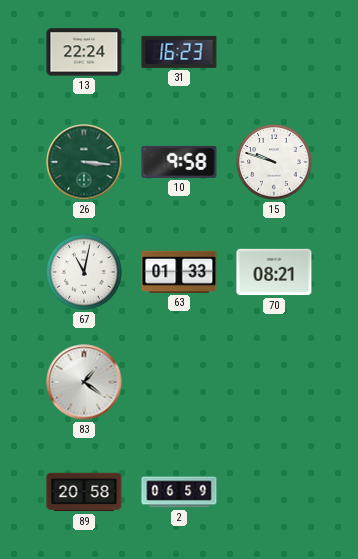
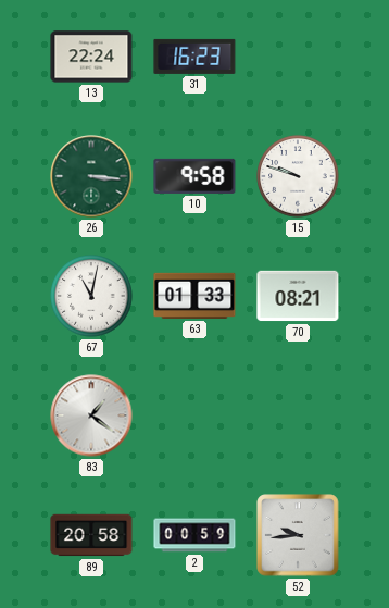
2: 06:59 -> 00:59
52: none -> 9:44
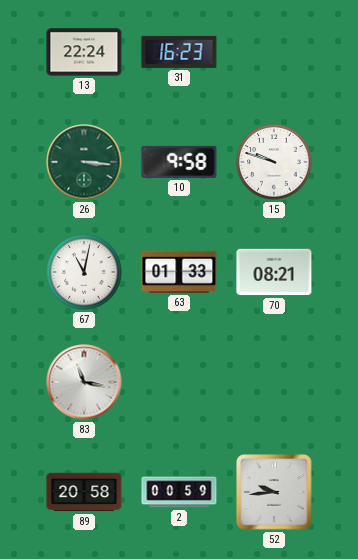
83: 1:21 -> 11:17
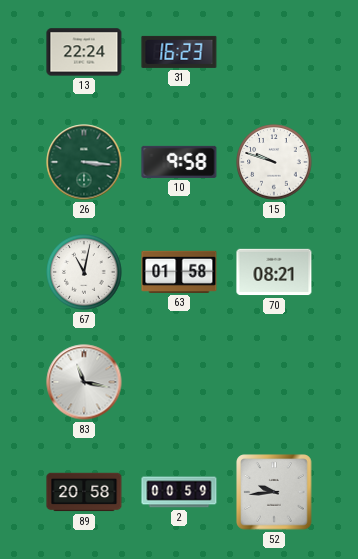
63: 01:33 -> 01:58
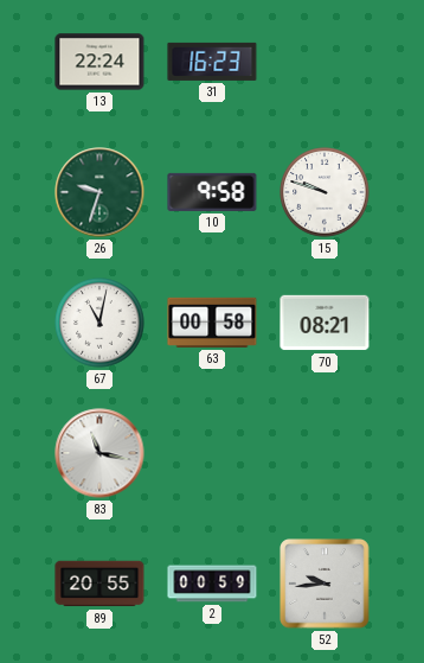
26: 3:16 -> 9:33
63: 01:58 -> 00:58
89: 20:58 -> 20:55
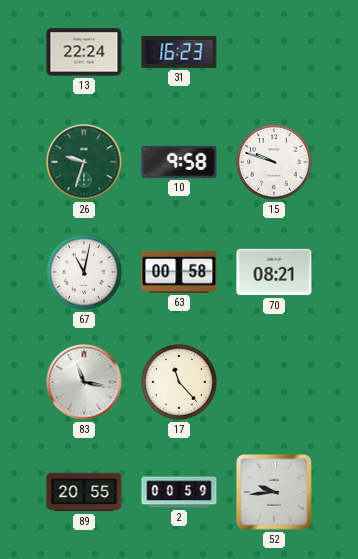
17: none -> 11:23
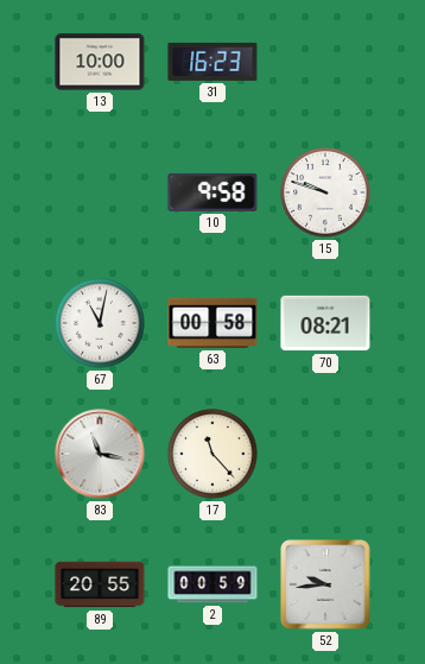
13: 22:24 -> 10:00
26: 9:33 -> none
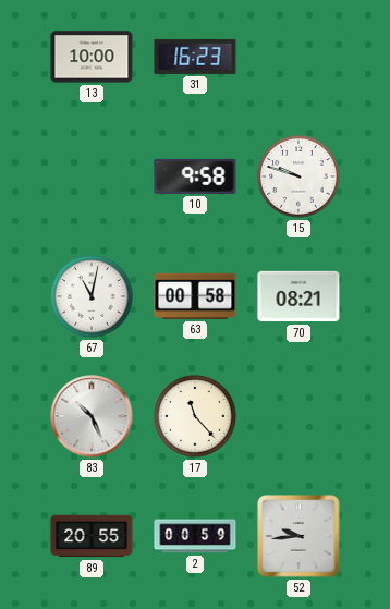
83: 11:17 -> 10:26
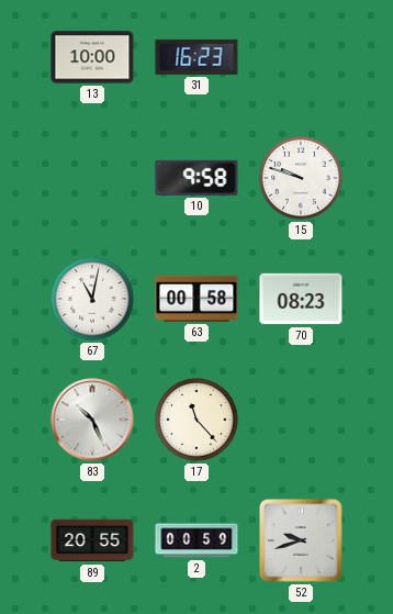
70: 08:21 -> 08:23
52: 9:44 -> 9:42
